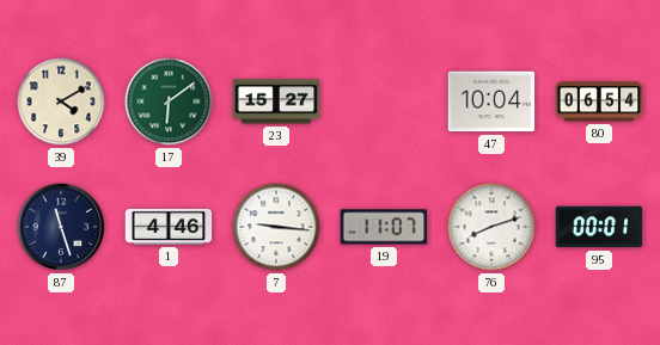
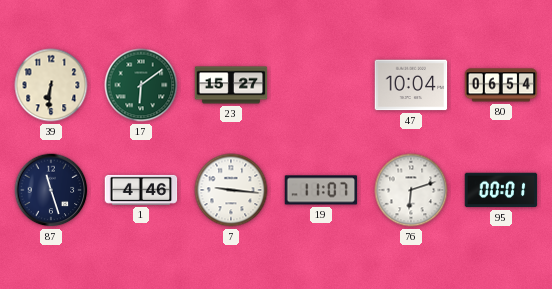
39: 4:10 -> 6:31
76: 8:12 -> 6:12
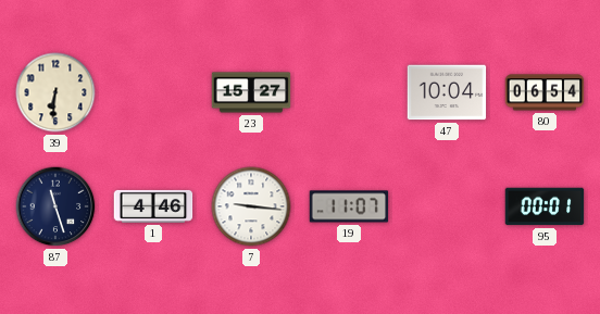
17: 6:09 -> none
76: 6:12 -> none
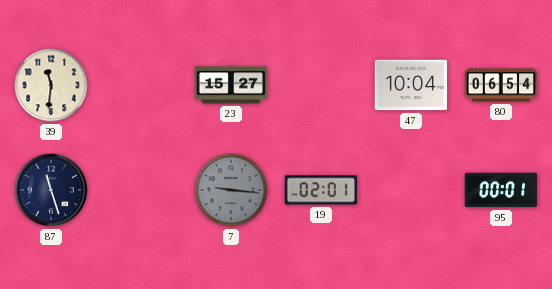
39: 6:31 -> 11:31
1: 4:46 -> none
7 dial: white -> grey
19: 11:07 -> 02:01
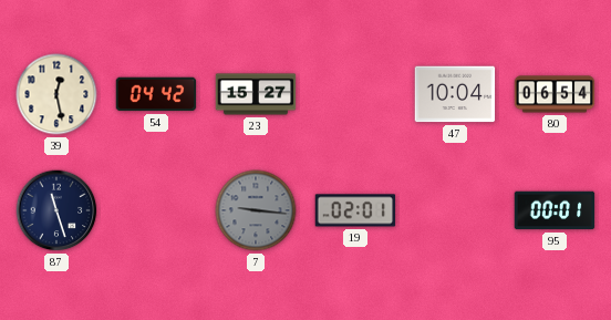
39: 11:31 -> 12:28
54: none -> 04:42
